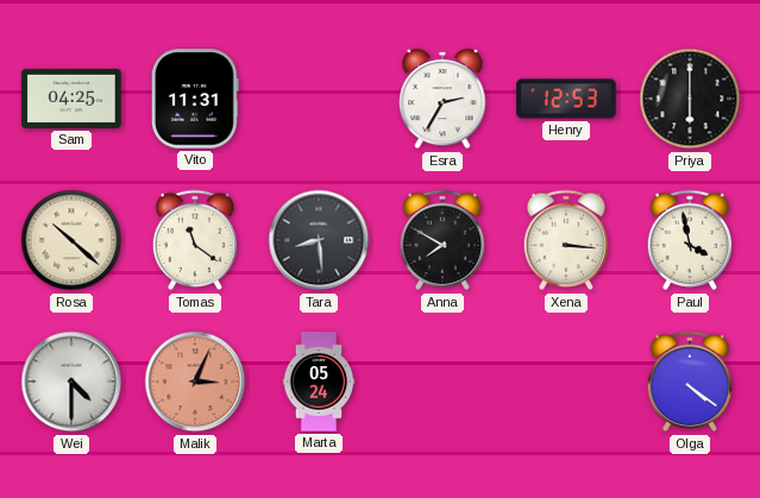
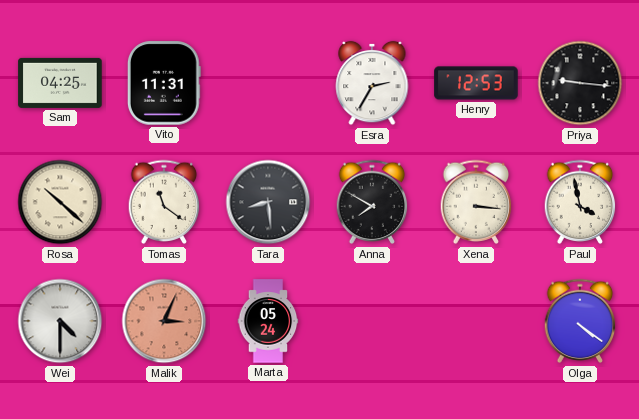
Priya: 6:00 -> 9:16
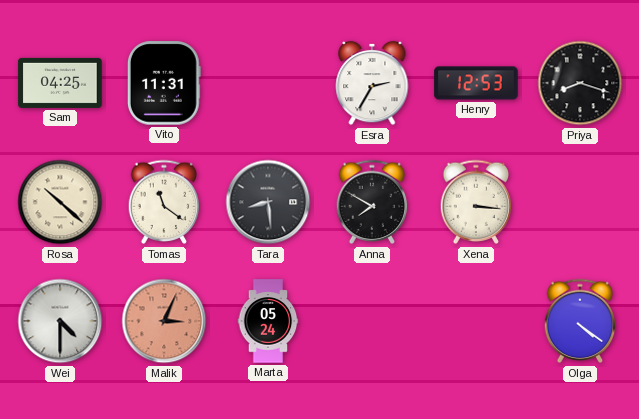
Priya: 9:16 -> 8:18
Paul: 3:58 -> none
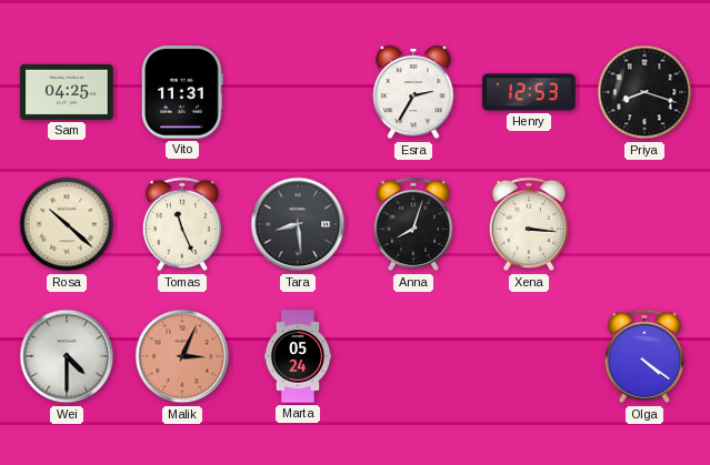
Tomas: 11:21 -> 11:26
Anna: 7:50 -> 8:03
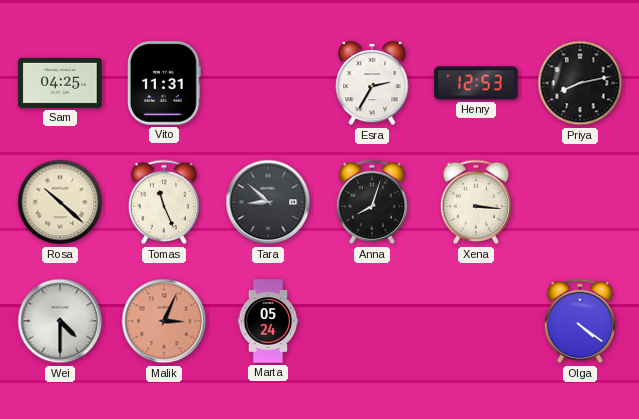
Priya: 8:18 -> 8:13
Tara: 8:29 -> 8:52
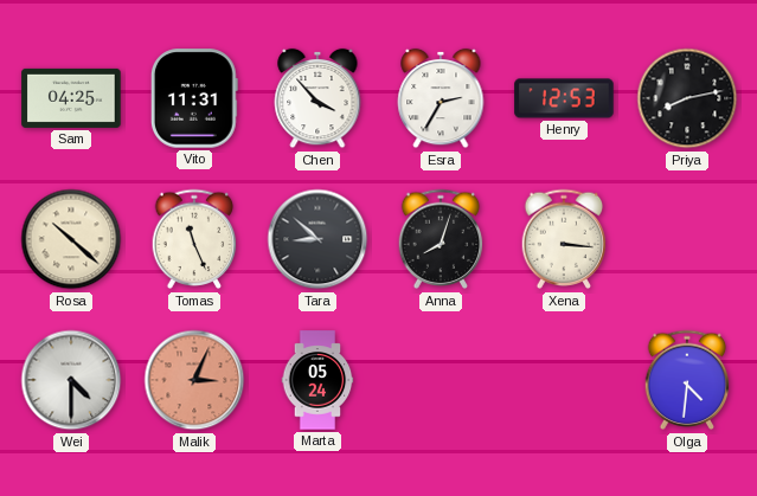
Chen: none -> 3:53
Olga: 4:21 -> 4:31
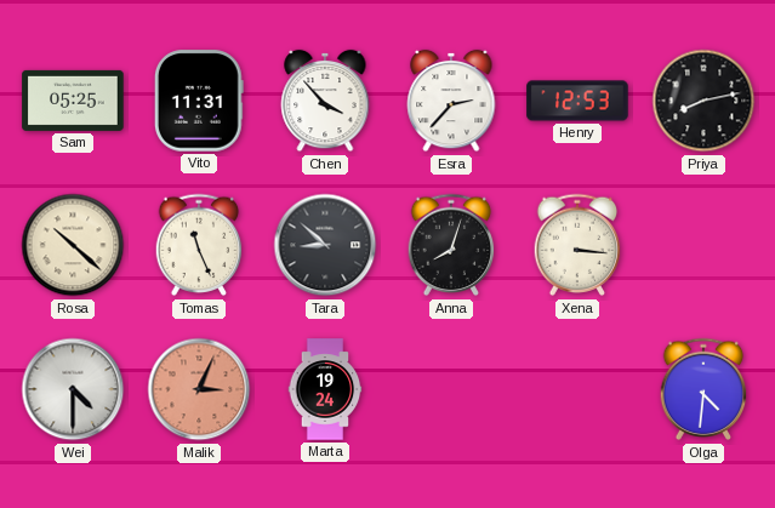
Sam: 04:25 -> 05:25
Esra: 2:35 -> 2:37
Marta: 05:24 -> 19:24
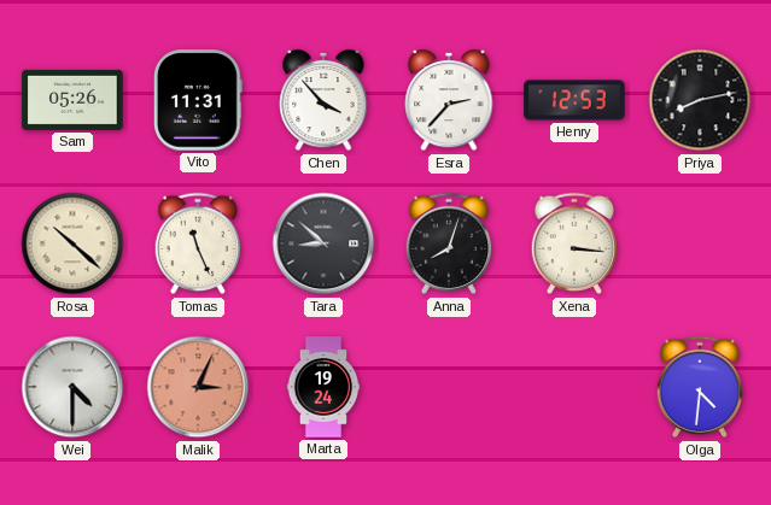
Sam: 05:25 -> 05:26
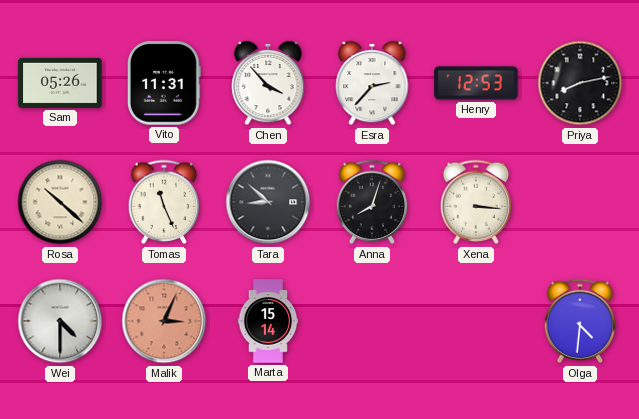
Marta: 19:24 -> 15:14
